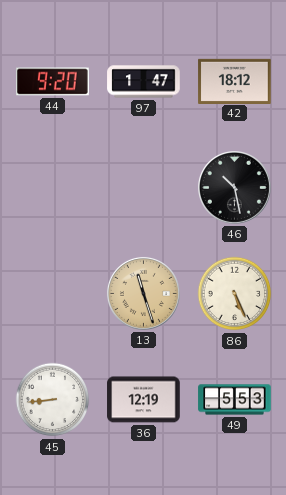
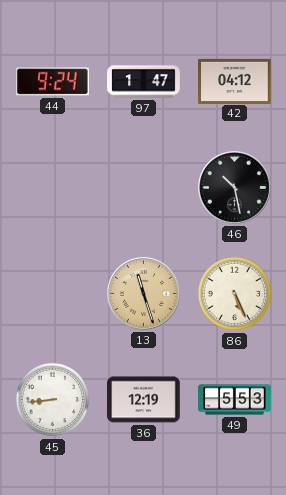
44: 9:20 -> 9:24
42: 18:12 -> 04:12
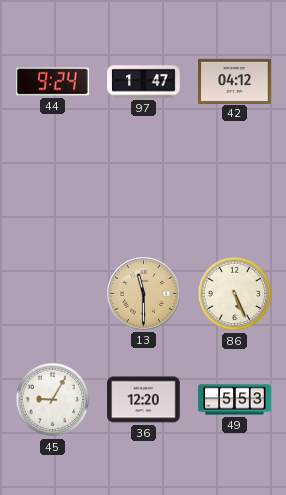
46: 10:28 -> none
13: 11:27 -> 11:30
45: 8:44 -> 9:05
36: 12:19 -> 12:20
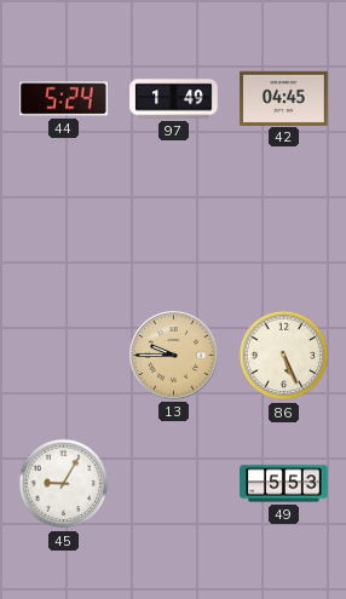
44: 9:24 -> 5:24
97: 1:47 -> 1:49
42: 04:12 -> 04:45
13: 11:30 -> 9:45
36: 12:20 -> none
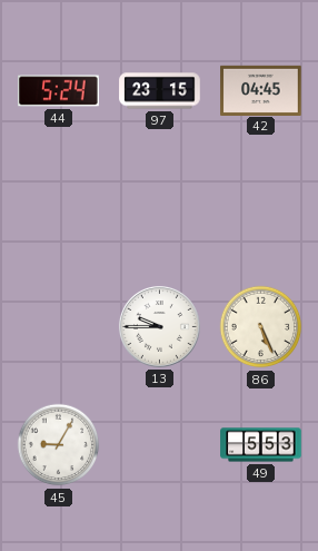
97: 1:49 -> 23:15
13 dial: champagne -> white
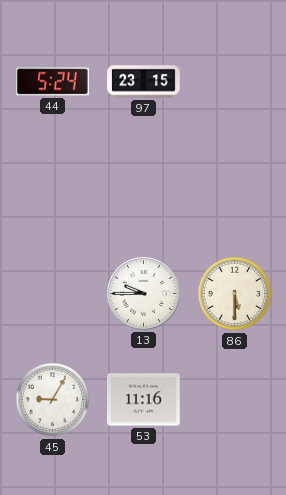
42: 04:45 -> none
86: 5:26 -> 5:30
53: none -> 11:16
49: 5:53 -> none
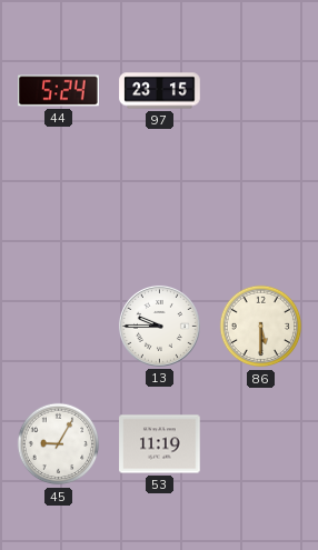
53: 11:16 -> 11:19
